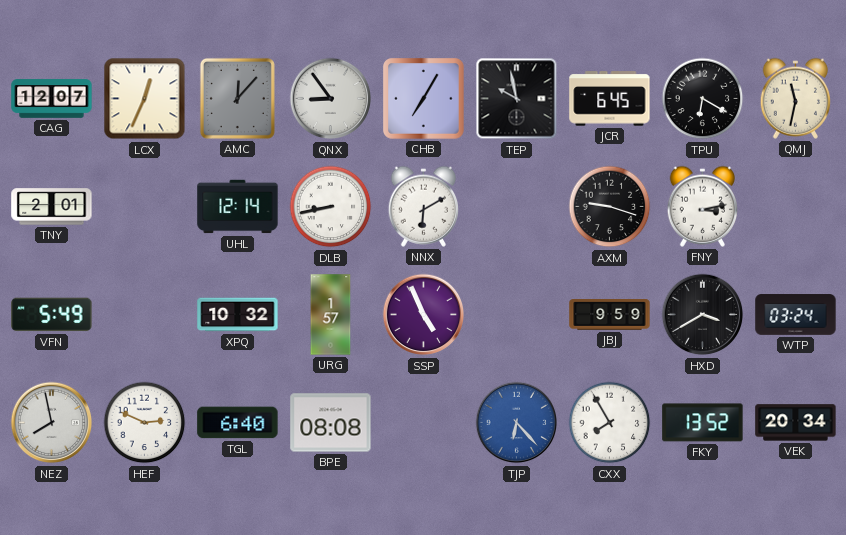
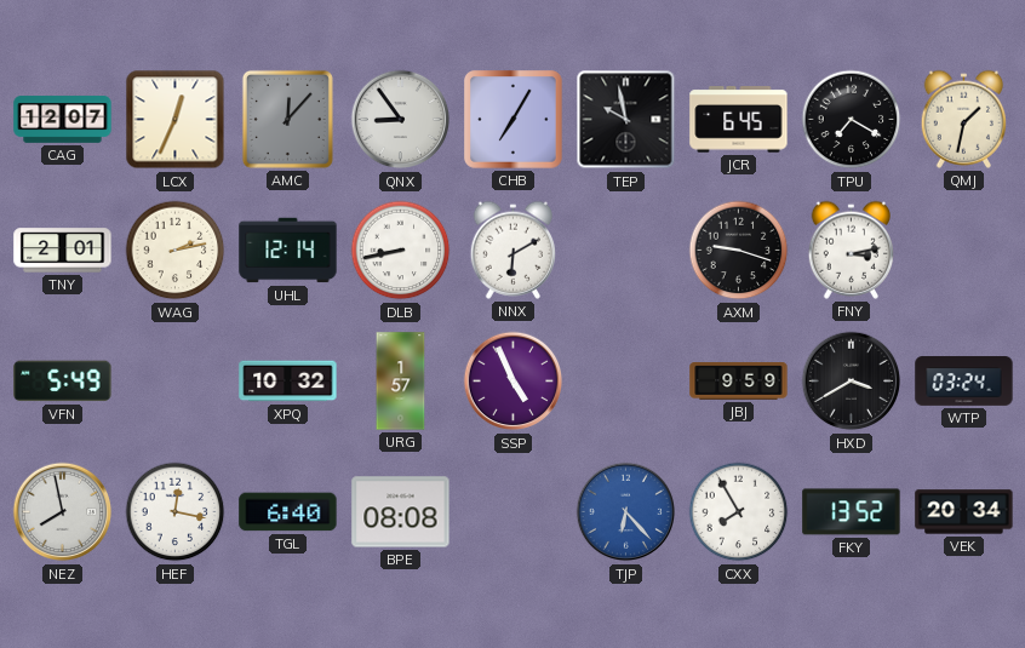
TPU: 6:20 -> 7:20
QMJ: 11:32 -> 1:32
WAG: none -> 2:13
HEF: 2:49 -> 12:17
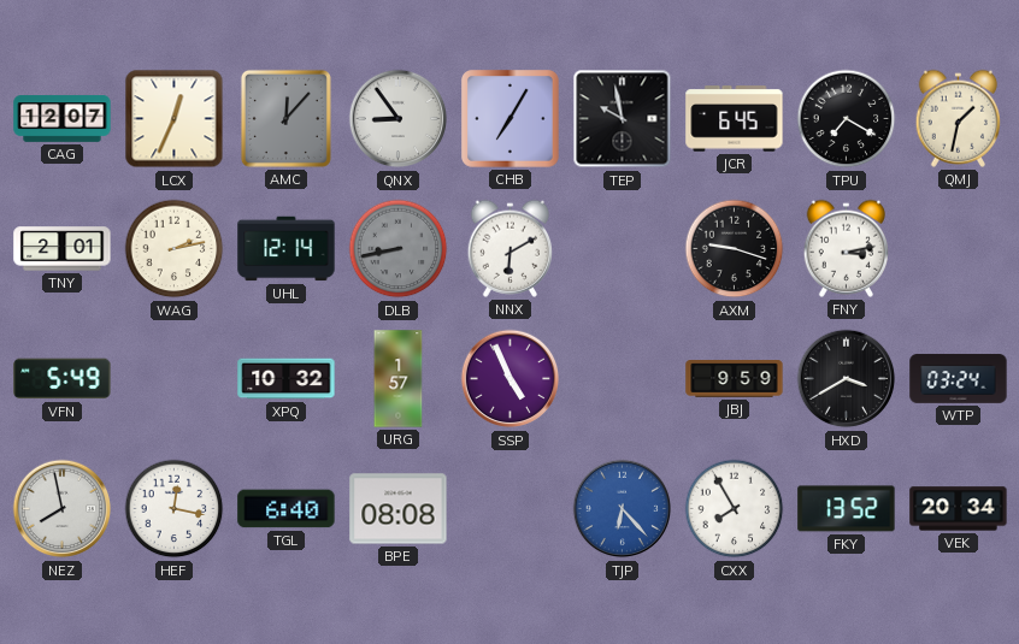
DLB dial: white -> grey
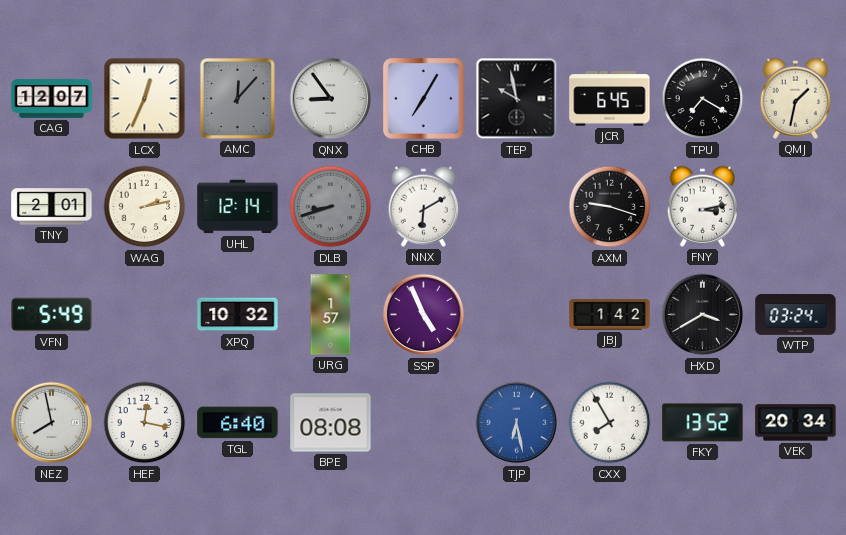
DLB: 8:43 -> 8:42
JBJ: 9:59 -> 1:42
TJP: 6:23 -> 6:28
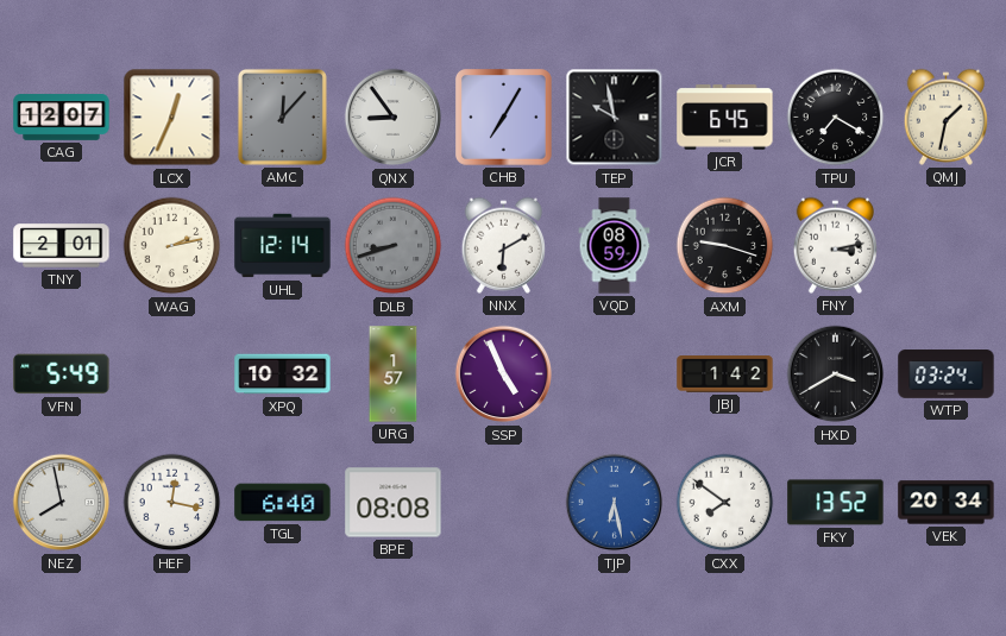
VQD: none -> 08:59
CXX: 7:55 -> 7:51
